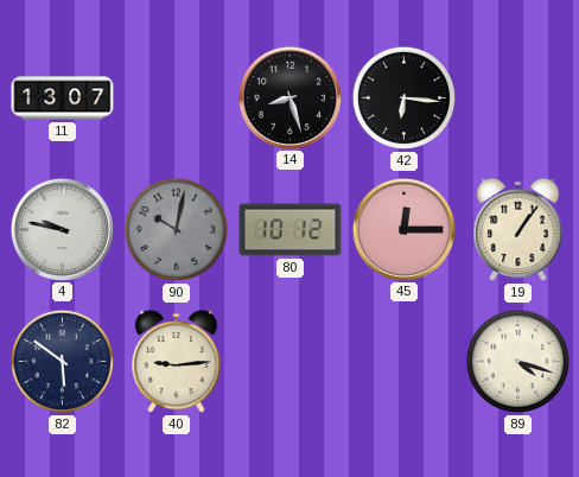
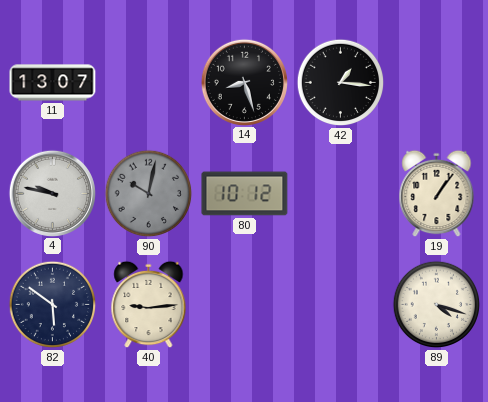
42: 6:16 -> 1:16
45: 12:15 -> none
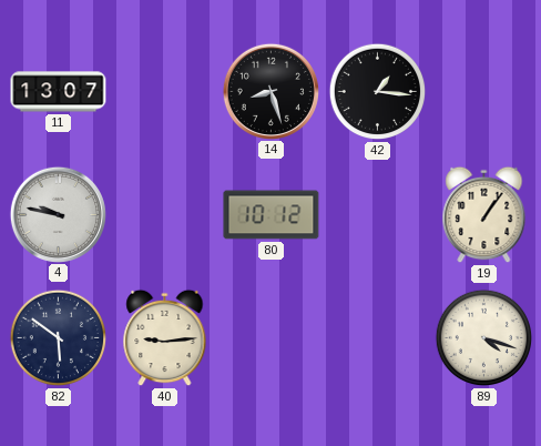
90: 10:02 -> none
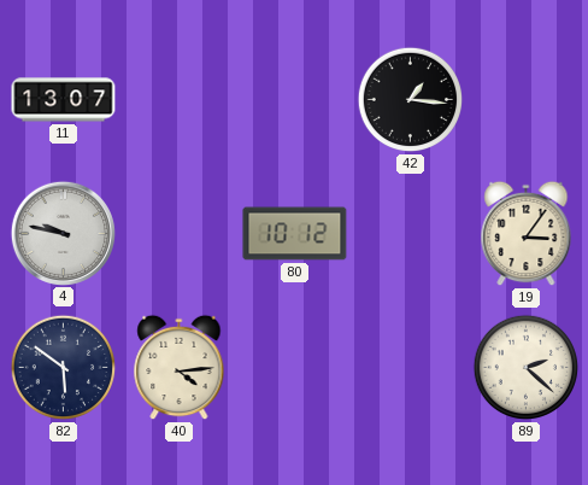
14: 8:27 -> none
19: 1:06 -> 3:06
40: 9:14 -> 4:14
89: 4:18 -> 2:22
